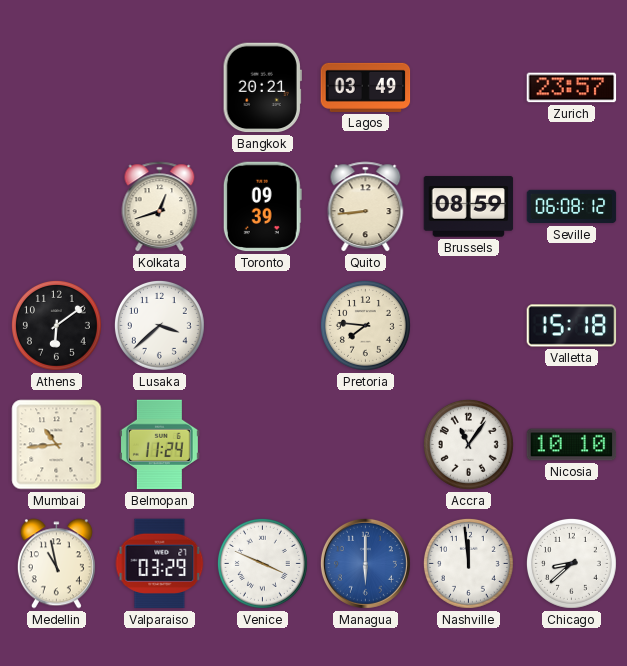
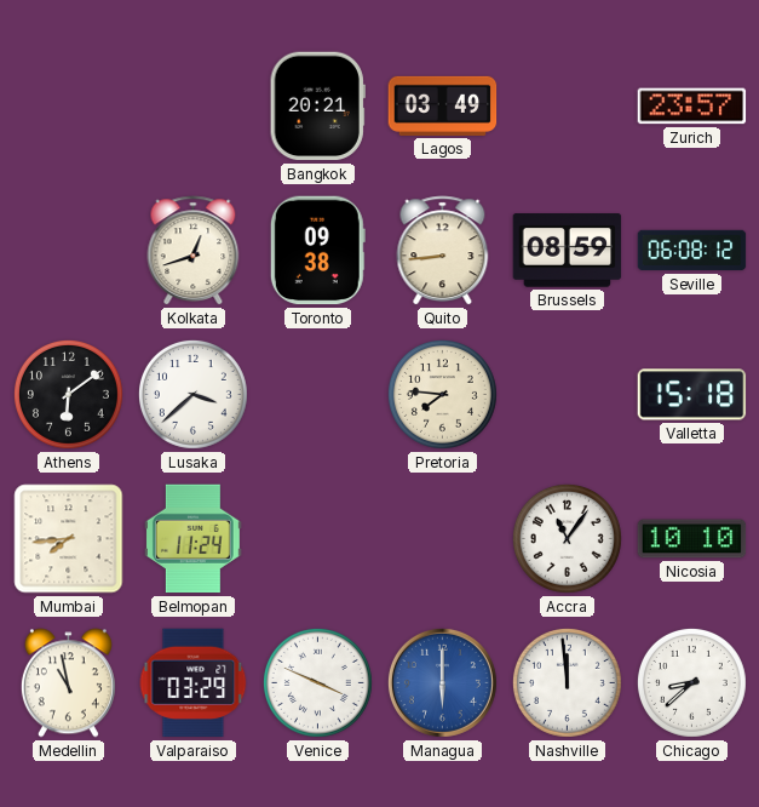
Toronto: 09:39 -> 09:38
Mumbai: 10:44 -> 7:44
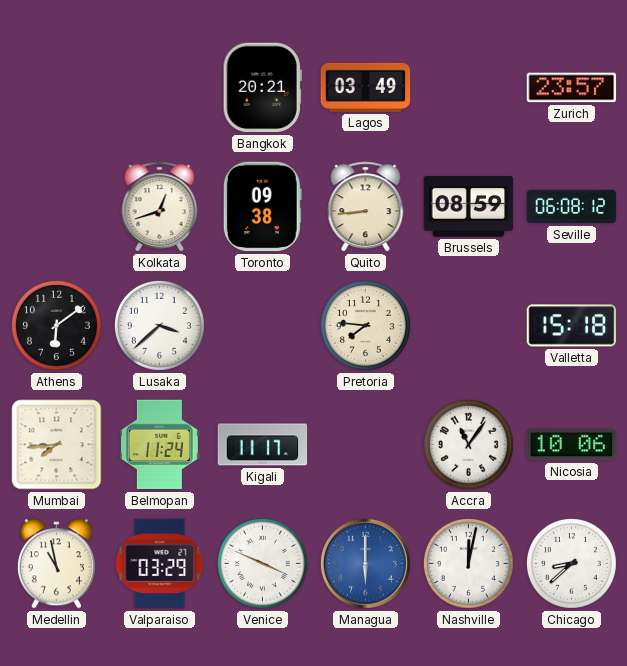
Kigali: none -> 11:17
Nicosia: 10:10 -> 10:06
Nashville: 11:59 -> 12:02
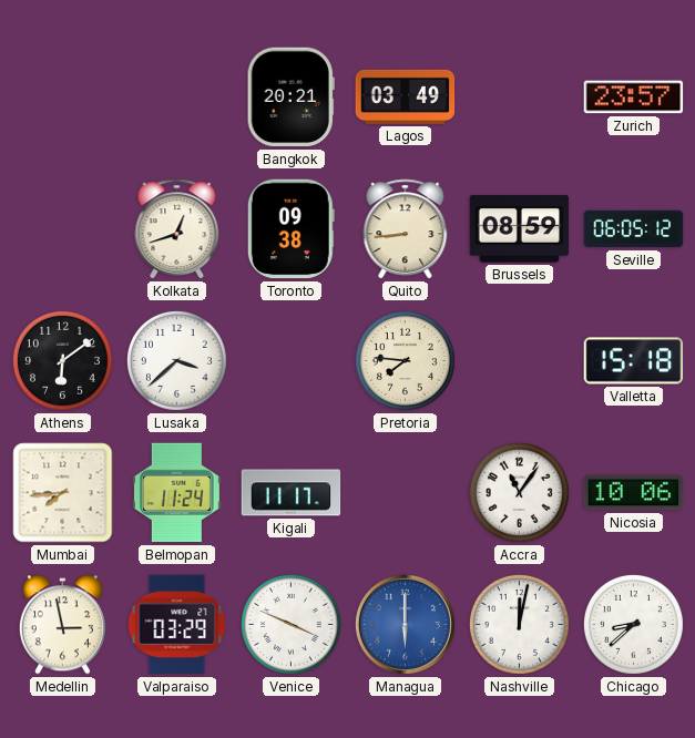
Seville: 06:08 -> 06:05
Medellin: 10:58 -> 2:58
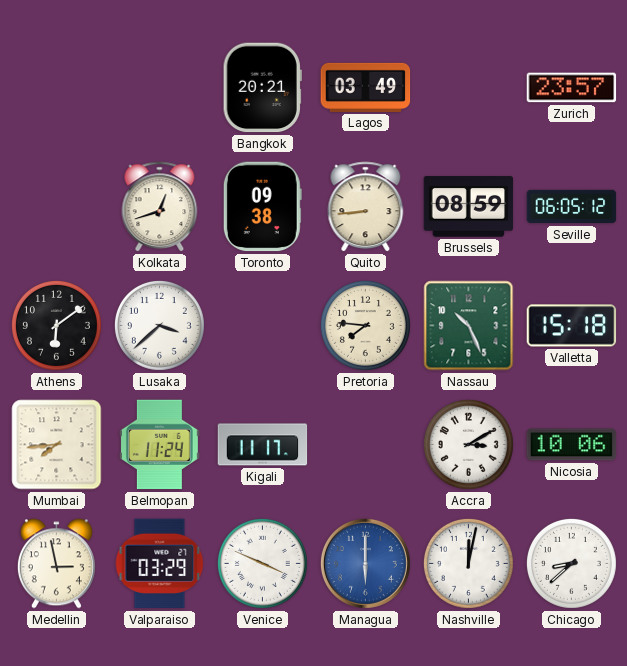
Nassau: none -> 10:26
Accra: 11:06 -> 3:10
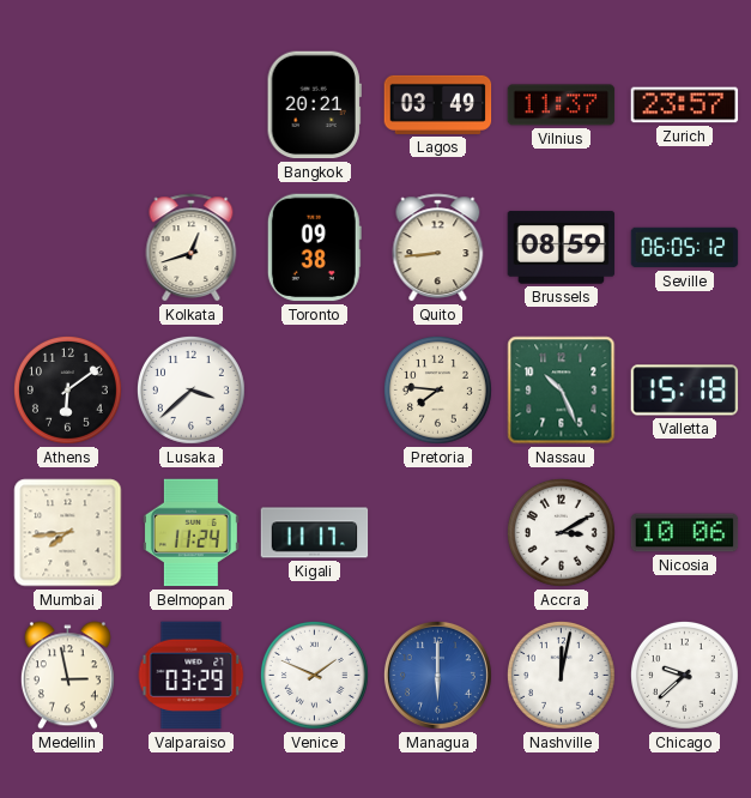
Vilnius: none -> 11:37
Venice: 3:49 -> 1:49
Chicago: 8:38 -> 9:38
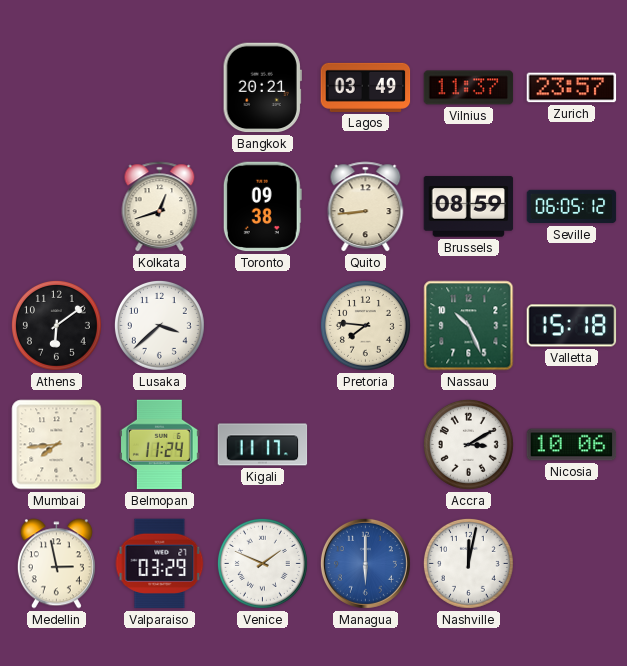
Chicago: 9:38 -> none
